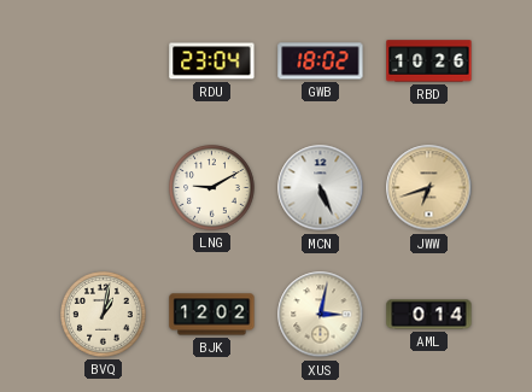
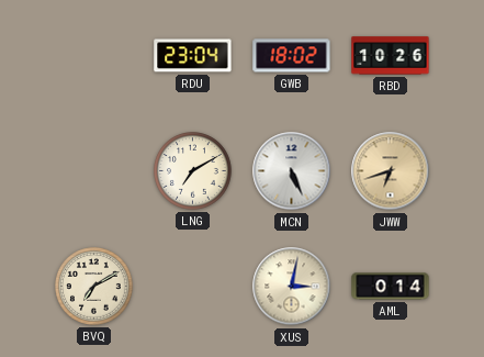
LNG: 9:10 -> 7:10
BVQ: 1:02 -> 7:10
BJK: 12:02 -> none
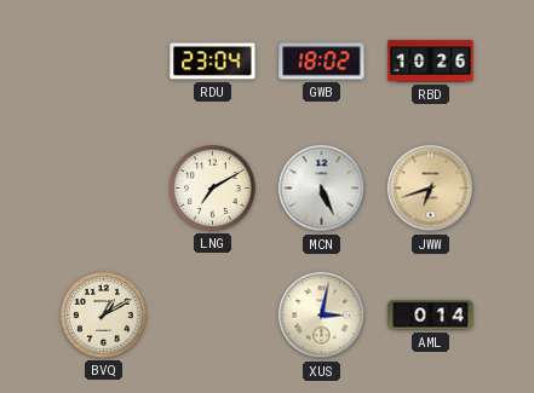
BVQ: 7:10 -> 1:10
